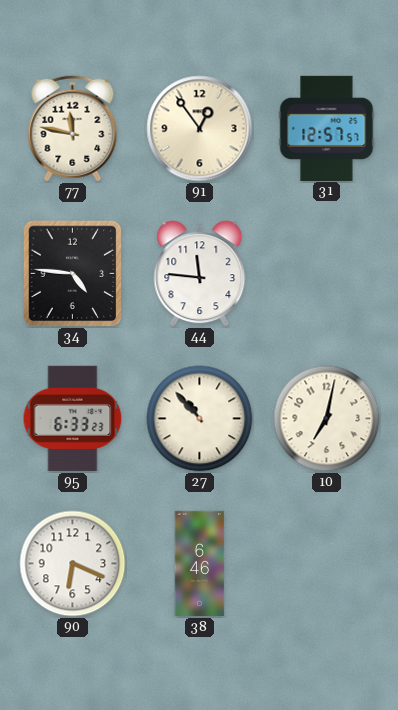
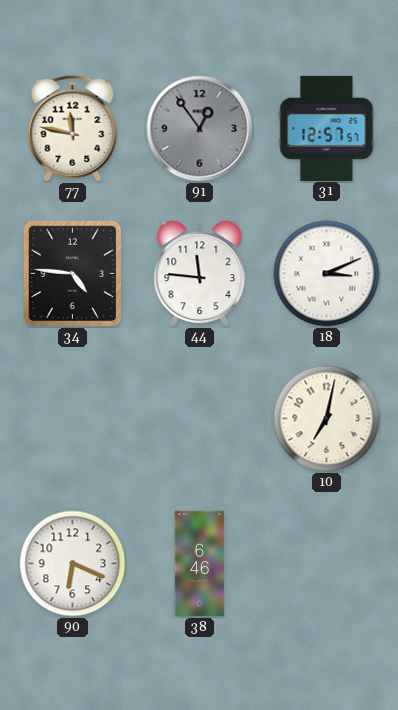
91 dial: cream -> grey
18: none -> 3:11
95: 6:33 -> none
27: 10:53 -> none
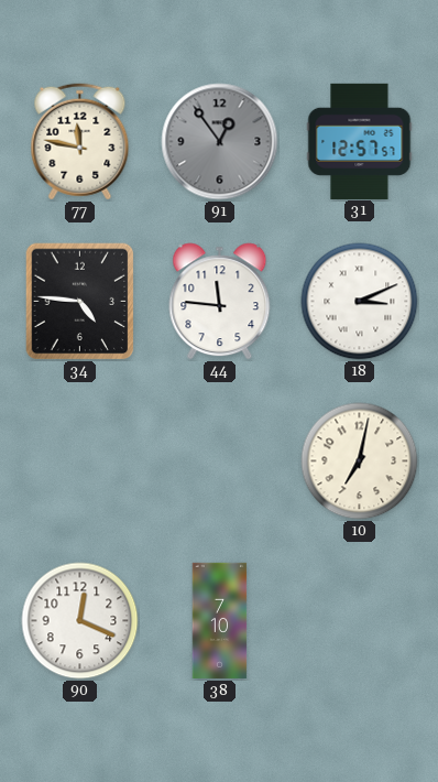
90: 6:19 -> 12:19
38: 6:46 -> 7:10
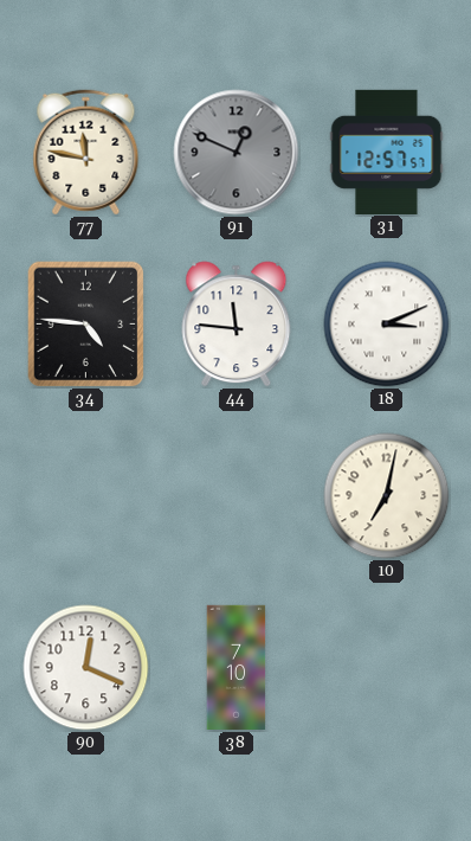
91: 12:54 -> 12:49
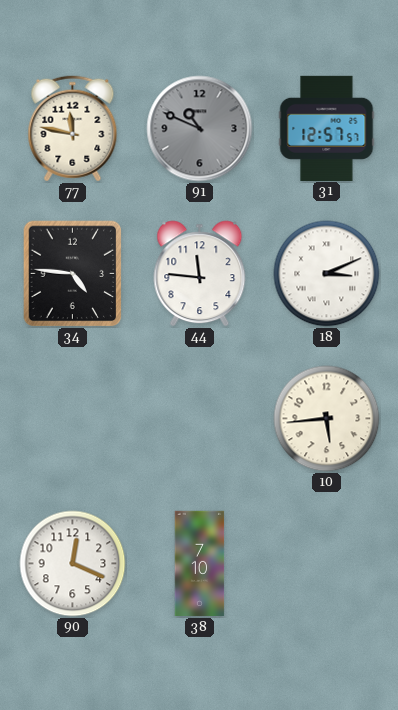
91: 12:49 -> 10:49
10: 7:02 -> 5:44
